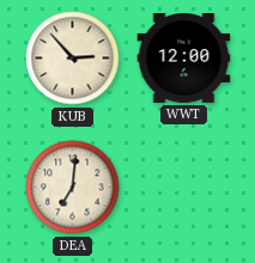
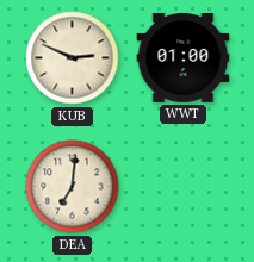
KUB: 2:53 -> 2:49
WWT: 12:00 -> 01:00
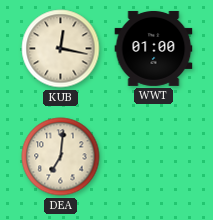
KUB: 2:49 -> 12:17
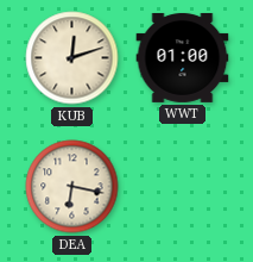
KUB: 12:17 -> 12:12
DEA: 7:01 -> 6:17
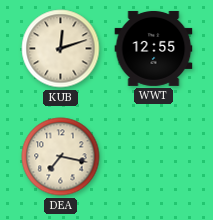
WWT: 01:00 -> 12:55
DEA: 6:17 -> 7:17
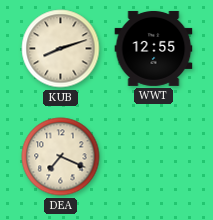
KUB: 12:12 -> 8:12
DEA: 7:17 -> 7:19
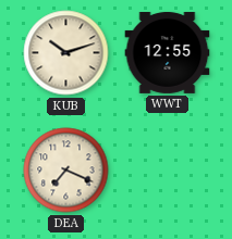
KUB: 8:12 -> 10:12
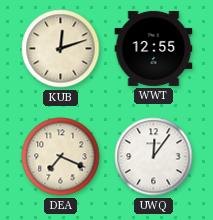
KUB: 10:12 -> 12:12
UWQ: none -> 12:06
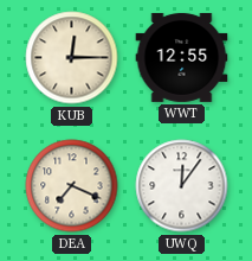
KUB: 12:12 -> 12:15
